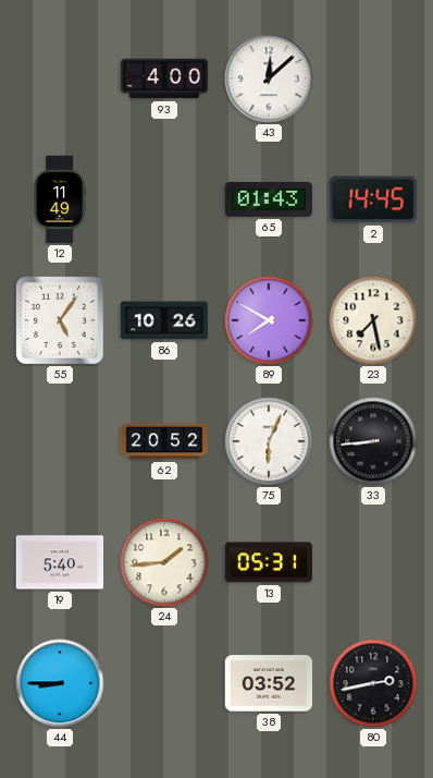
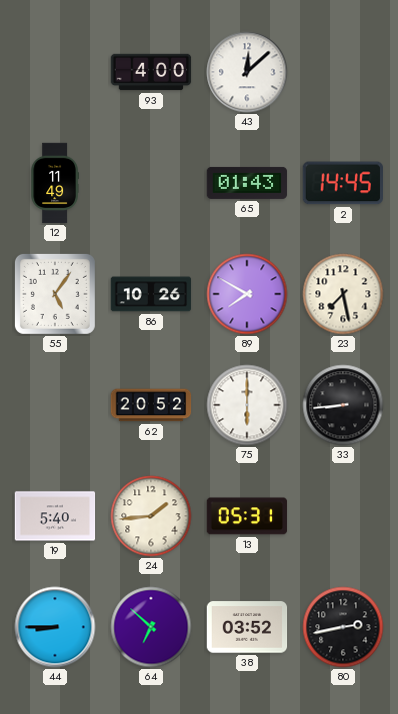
75: 6:04 -> 6:00
64: none -> 6:52
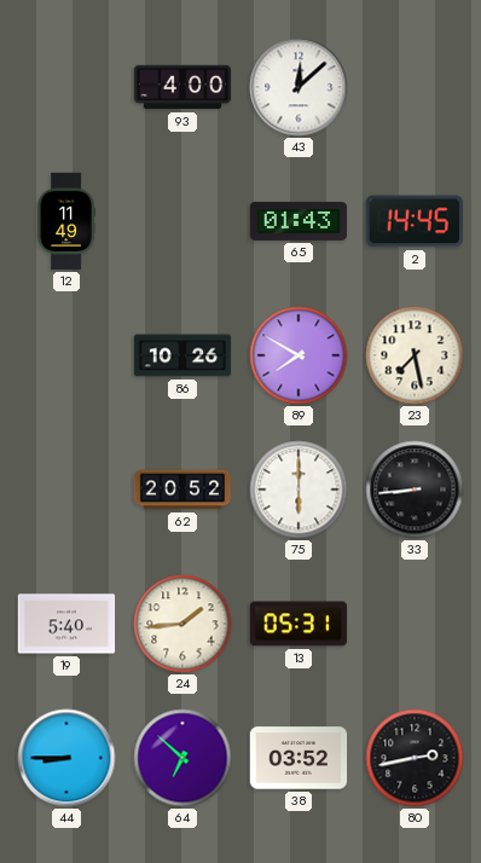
55: 5:06 -> none
